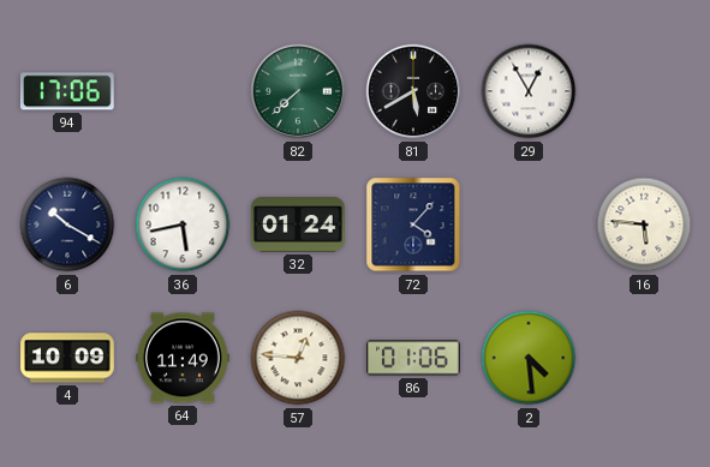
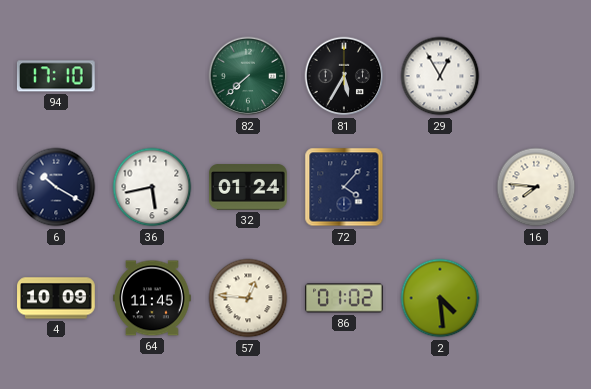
94: 17:06 -> 17:10
81: 5:40 -> 5:35
16: 5:46 -> 7:46
64: 11:49 -> 11:45
86: 01:06 -> 01:02
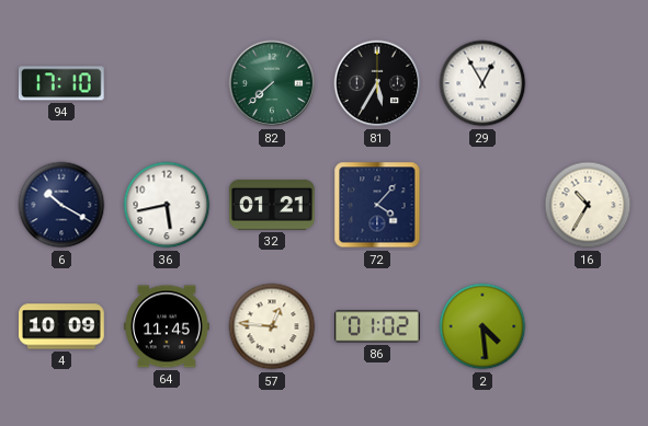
32: 01:24 -> 01:21
16: 7:46 -> 10:35
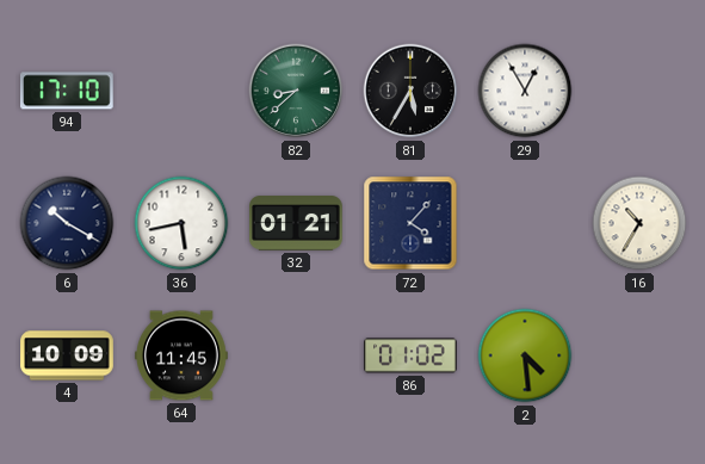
82: 7:38 -> 8:38
57: 12:46 -> none
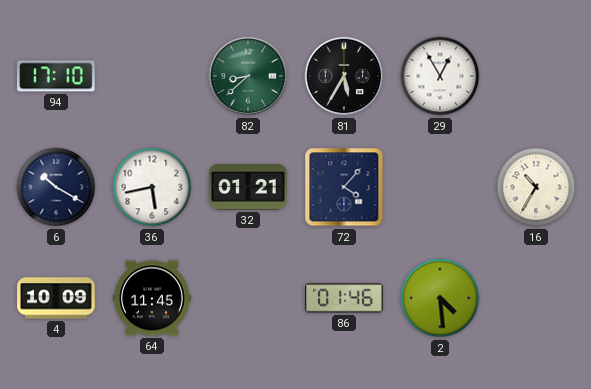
86: 01:02 -> 01:46
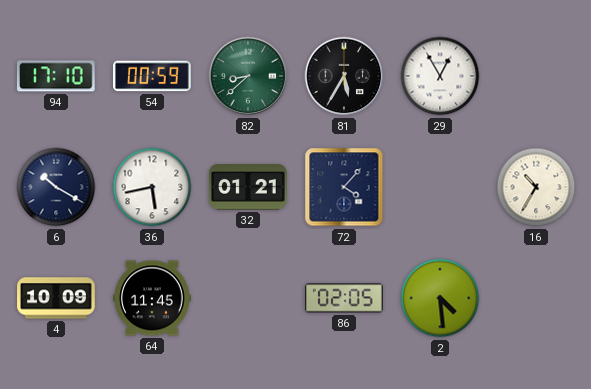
54: none -> 00:59
86: 01:46 -> 02:05
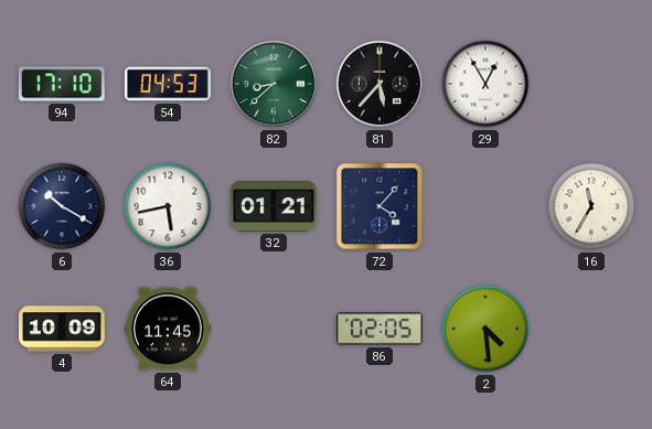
54: 00:59 -> 04:53
81: 5:35 -> 5:37
16: 10:35 -> 11:35
